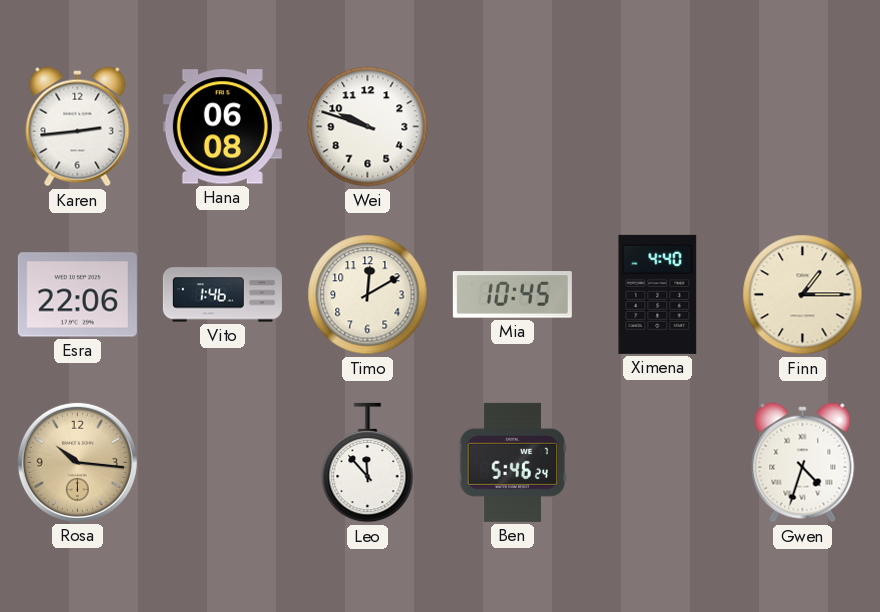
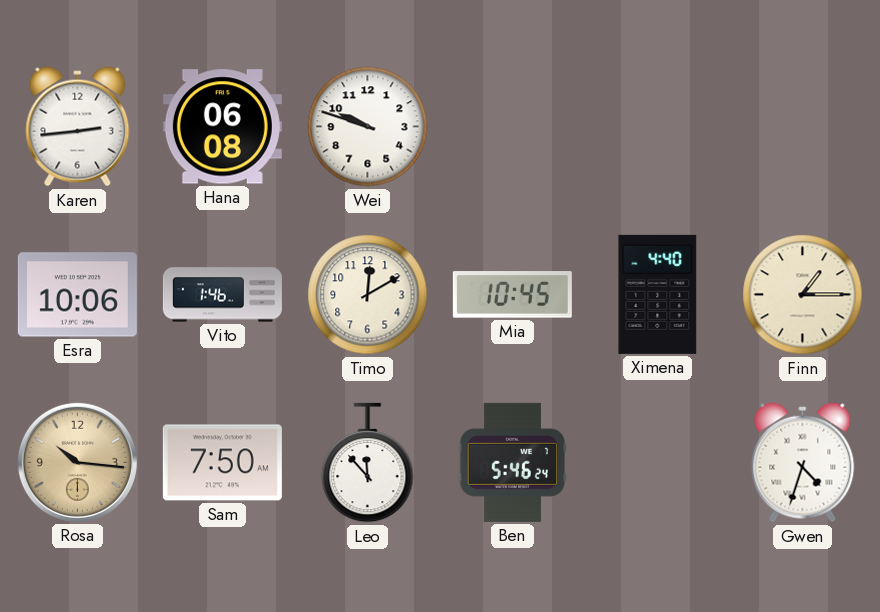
Esra: 22:06 -> 10:06
Sam: none -> 7:50
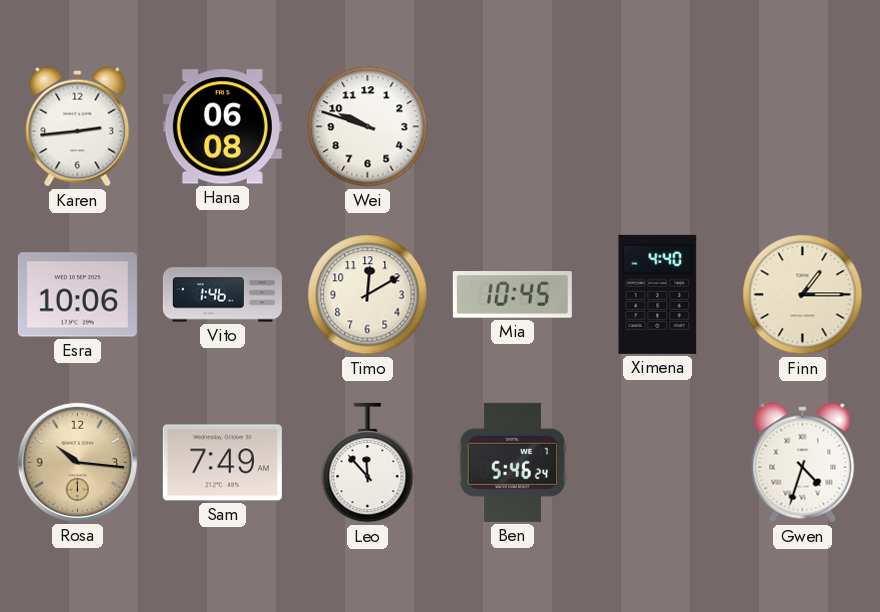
Sam: 7:50 -> 7:49
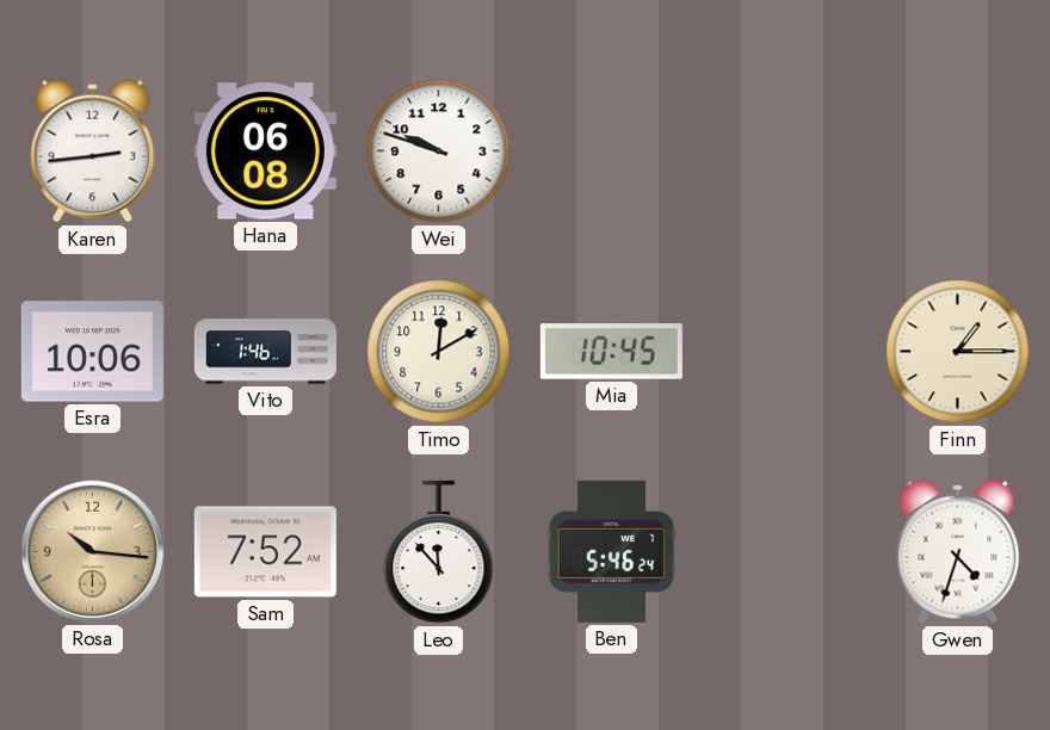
Ximena: 4:40 -> none
Sam: 7:49 -> 7:52
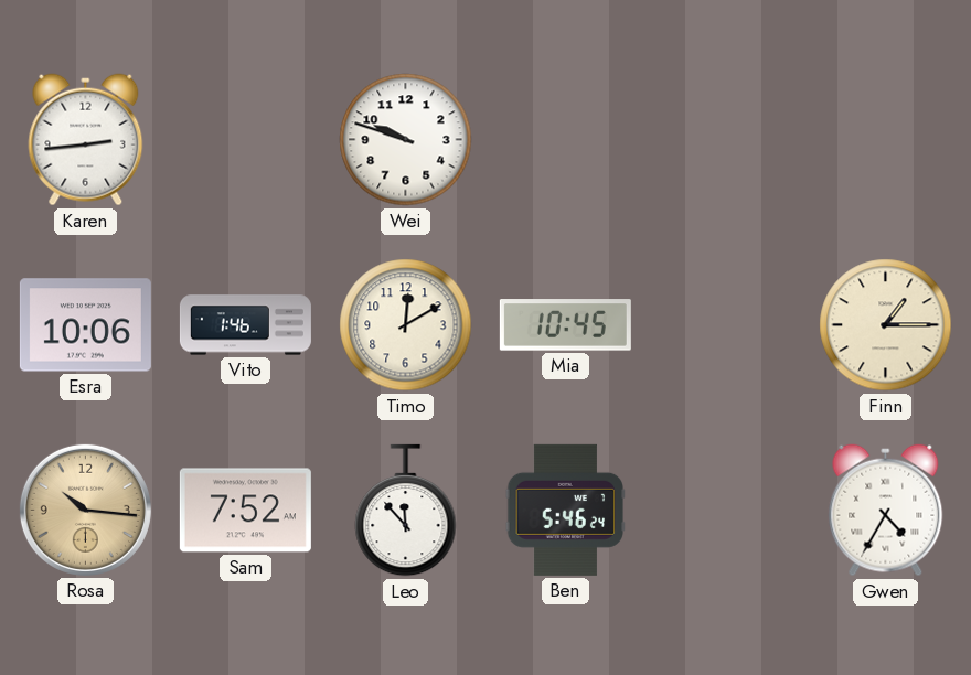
Hana: 06:08 -> none
Gwen: 4:33 -> 4:35
